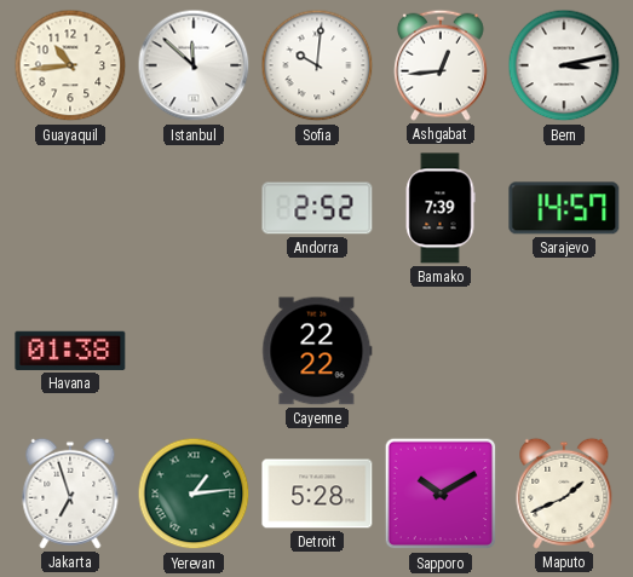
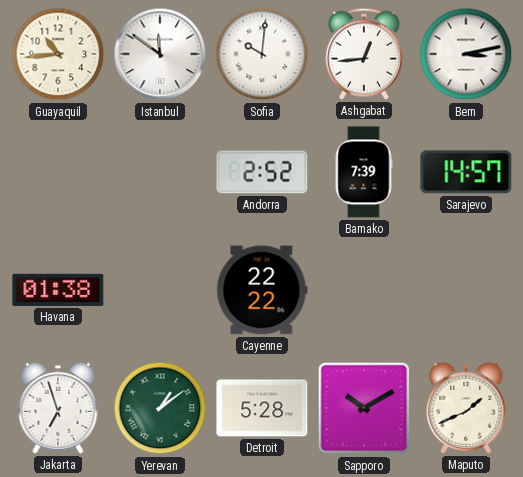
Istanbul: 11:52 -> 11:51
Yerevan: 1:14 -> 1:09
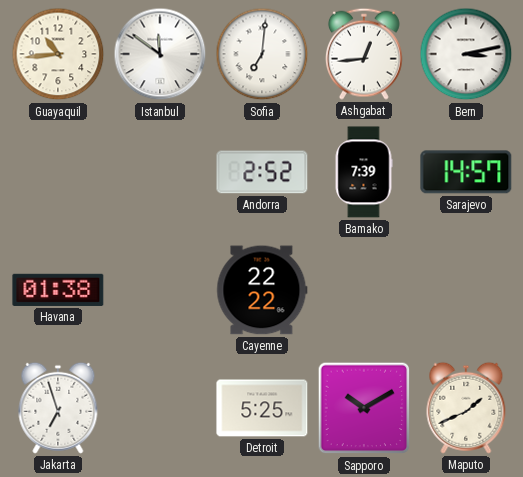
Sofia: 10:01 -> 7:01
Yerevan: 1:09 -> none
Detroit: 5:28 -> 5:25
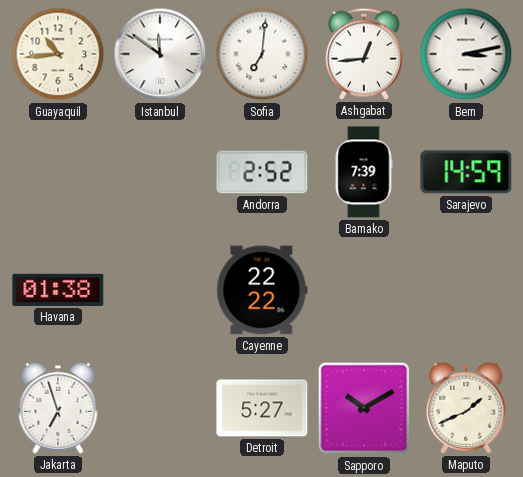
Sarajevo: 14:57 -> 14:59
Detroit: 5:25 -> 5:27
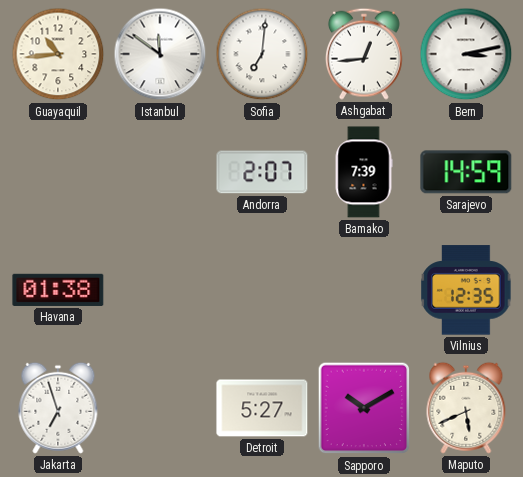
Andorra: 2:52 -> 2:07
Cayenne: 22:22 -> none
Vilnius: none -> 12:35
Maputo: 1:41 -> 5:41
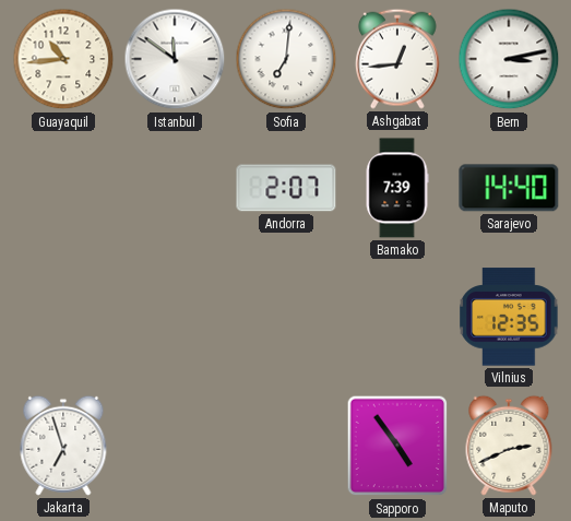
Sarajevo: 14:59 -> 14:40
Havana: 01:38 -> none
Detroit: 5:27 -> none
Sapporo: 10:10 -> 4:54
Maputo: 5:41 -> 2:41
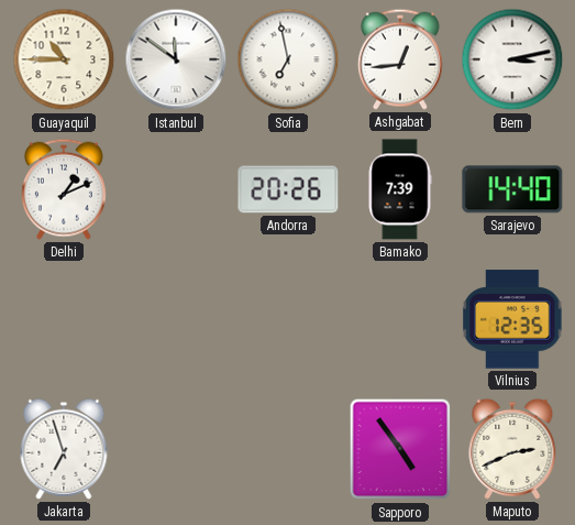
Guayaquil: 10:44 -> 10:45
Sofia: 7:01 -> 6:58
Delhi: none -> 1:11
Andorra: 2:07 -> 20:26
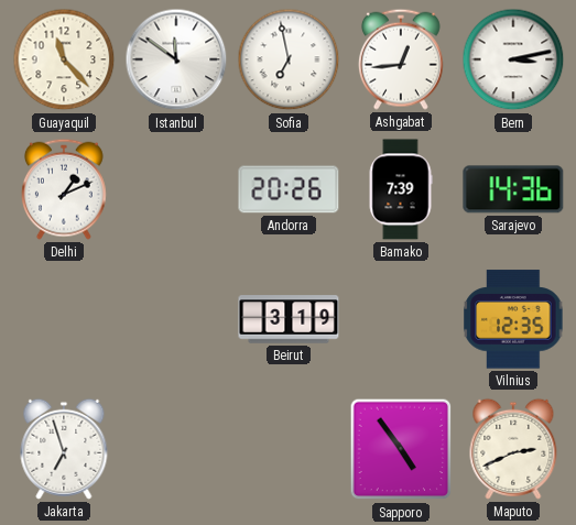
Guayaquil: 10:45 -> 11:23
Sarajevo: 14:40 -> 14:36
Beirut: none -> 3:19
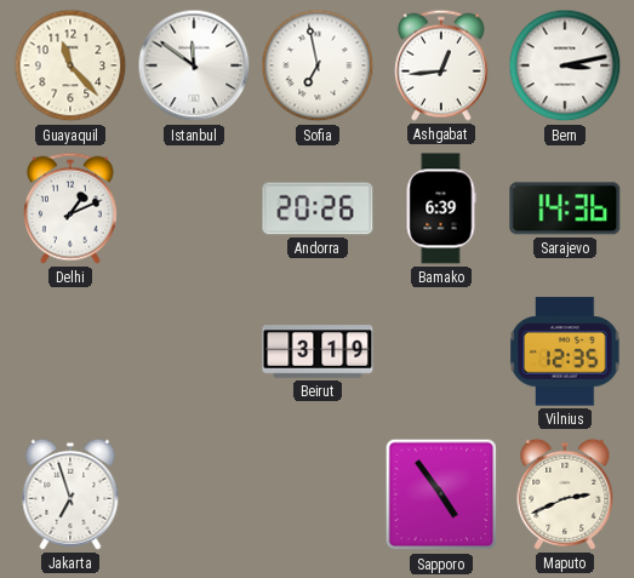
Bamako: 7:39 -> 6:39
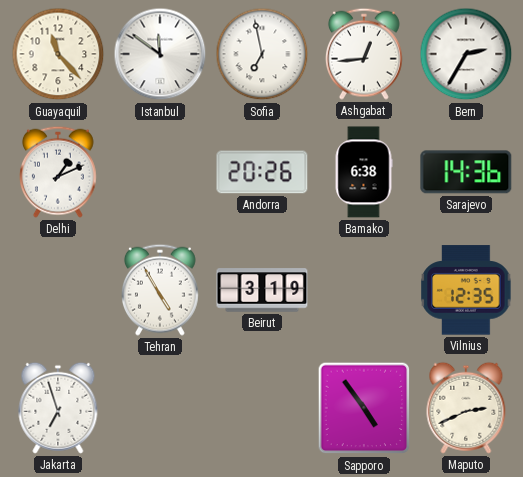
Bern: 3:13 -> 2:35
Bamako: 6:39 -> 6:38
Tehran: none -> 4:55
